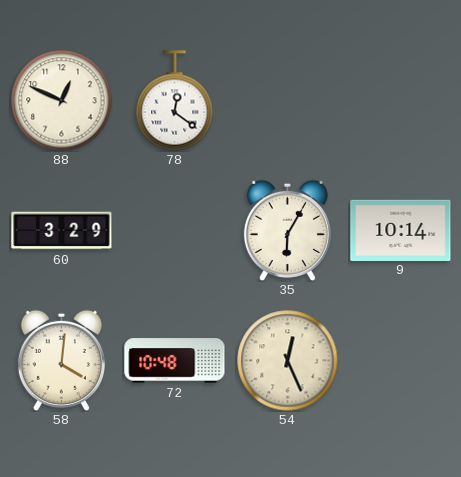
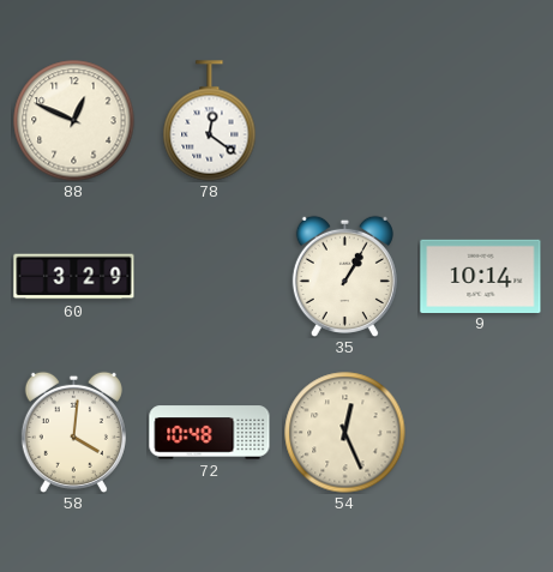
35: 6:05 -> 1:05
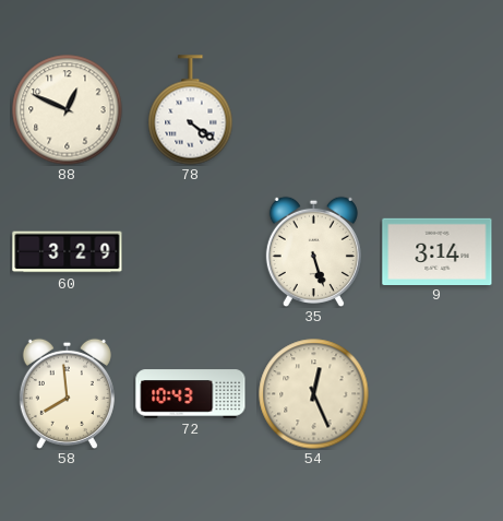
78: 12:21 -> 4:21
35: 1:05 -> 5:27
9: 10:14 -> 3:14
58: 4:01 -> 7:59
72: 10:48 -> 10:43
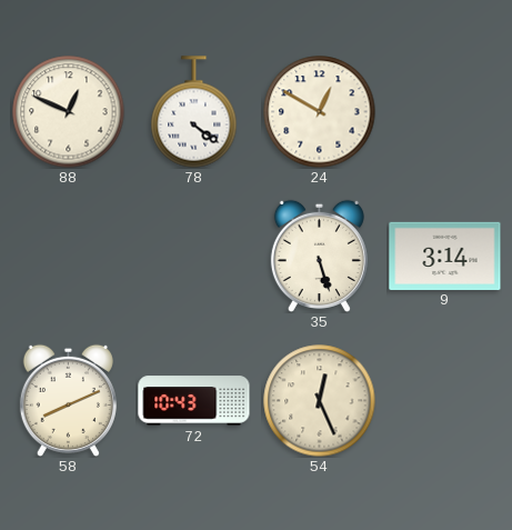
24: none -> 12:50
60: 3:29 -> none
58: 7:59 -> 8:11
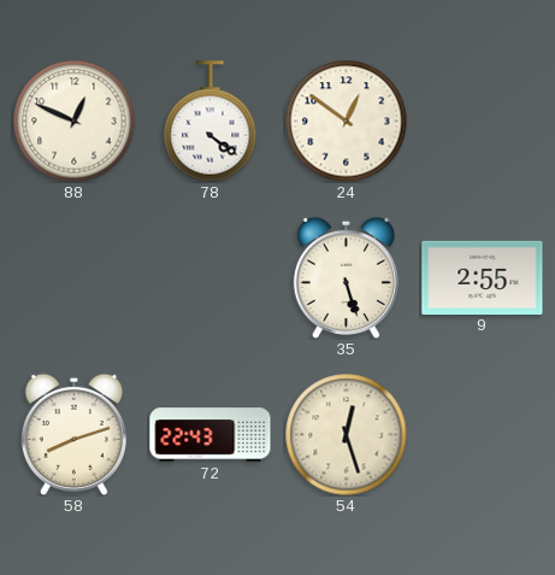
24: 12:50 -> 12:51
9: 3:14 -> 2:55
58: 8:11 -> 8:12
72: 10:43 -> 22:43
54: 12:26 -> 12:27
